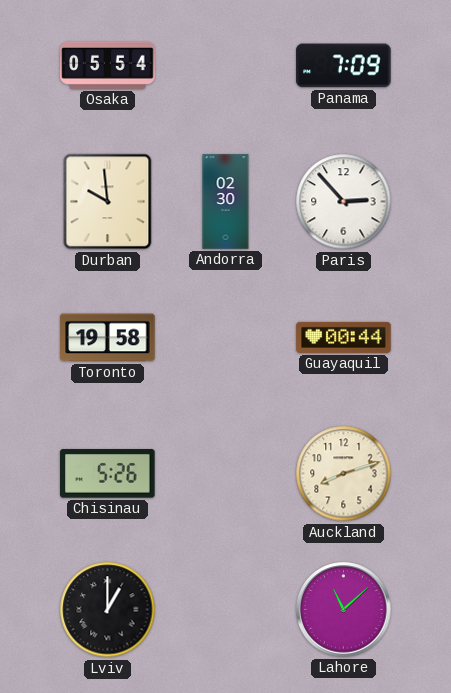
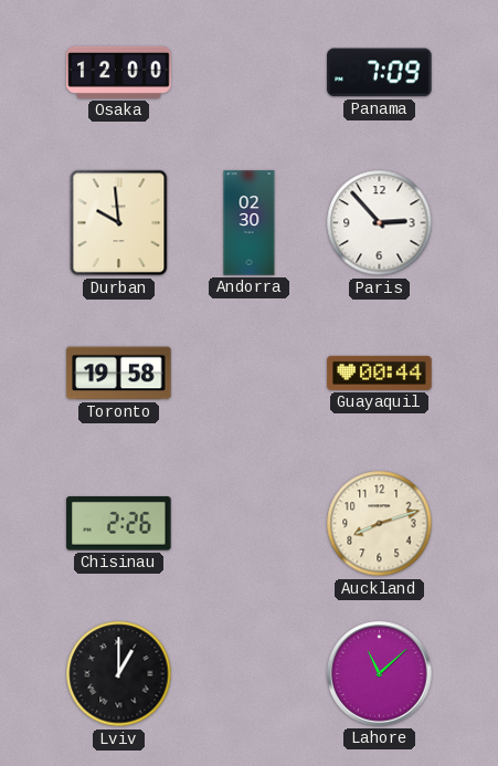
Osaka: 05:54 -> 12:00
Chisinau: 5:26 -> 2:26
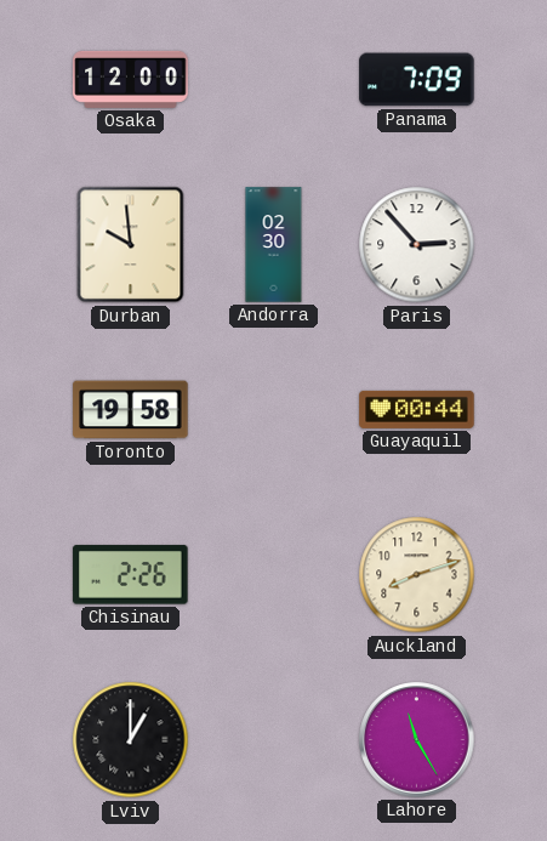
Lahore: 11:08 -> 11:25
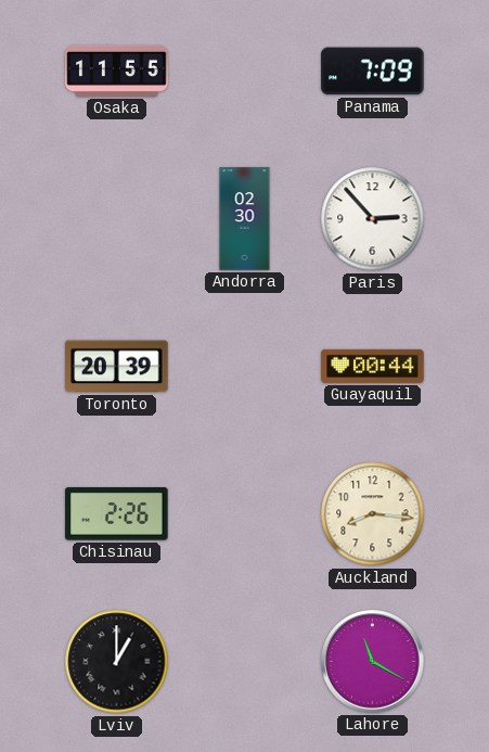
Osaka: 12:00 -> 11:55
Durban: 9:59 -> none
Toronto: 19:58 -> 20:39
Auckland: 8:12 -> 8:16
Lahore: 11:25 -> 11:20
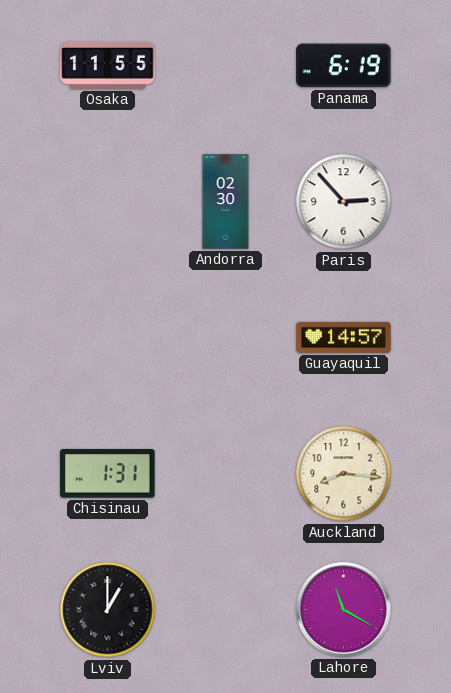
Panama: 7:09 -> 6:19
Toronto: 20:39 -> none
Guayaquil: 00:44 -> 14:57
Chisinau: 2:26 -> 1:31
